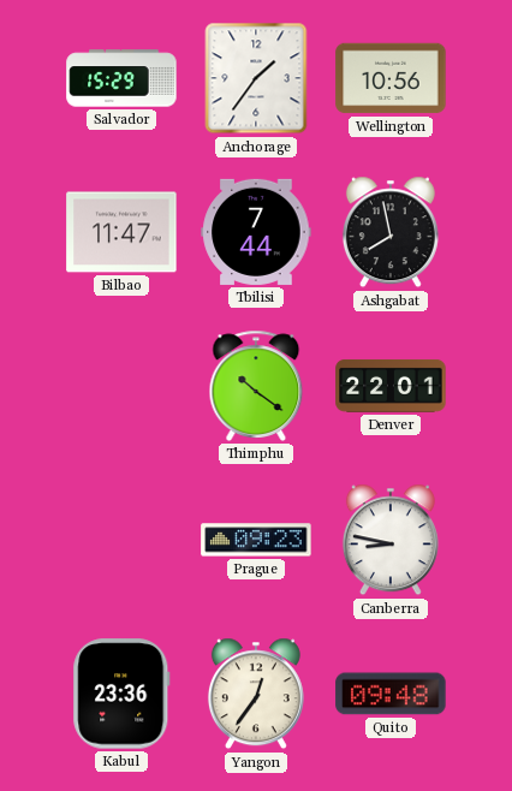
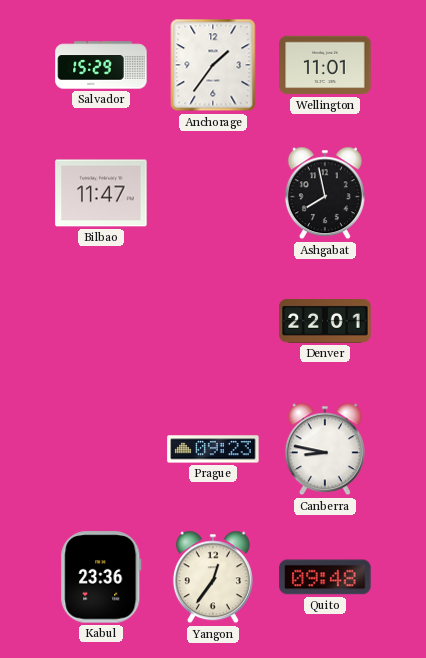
Wellington: 10:56 -> 11:01
Tbilisi: 7:44 -> none
Thimphu: 10:21 -> none
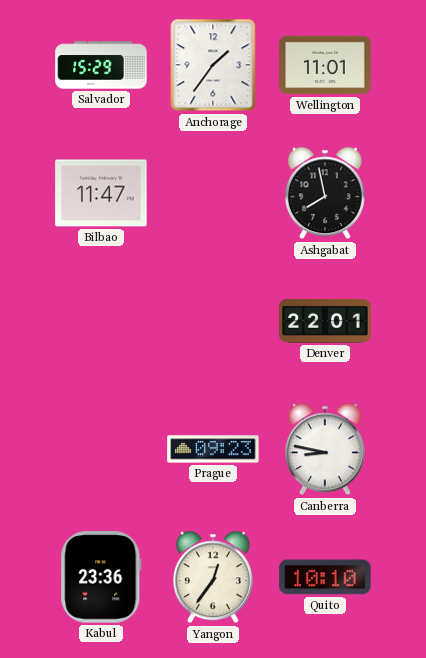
Quito: 09:48 -> 10:10
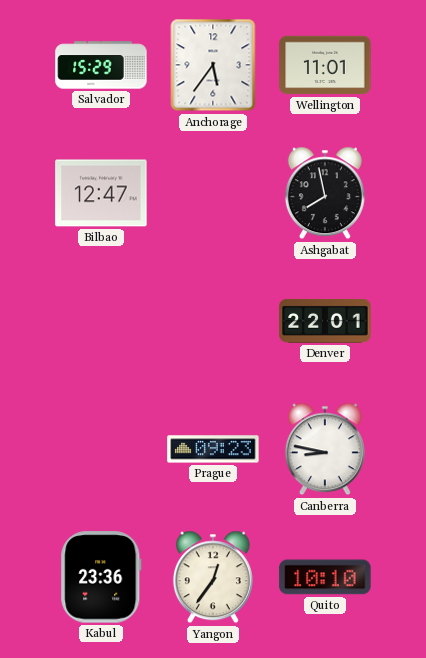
Anchorage: 1:36 -> 5:36
Bilbao: 11:47 -> 12:47
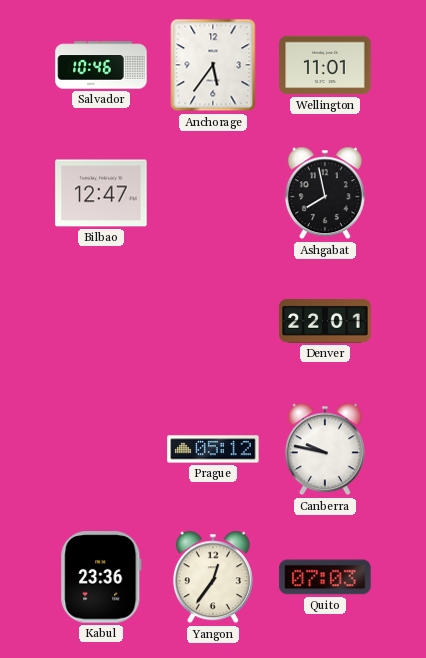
Salvador: 15:29 -> 10:46
Prague: 09:23 -> 05:12
Canberra: 8:47 -> 9:47
Quito: 10:10 -> 07:03
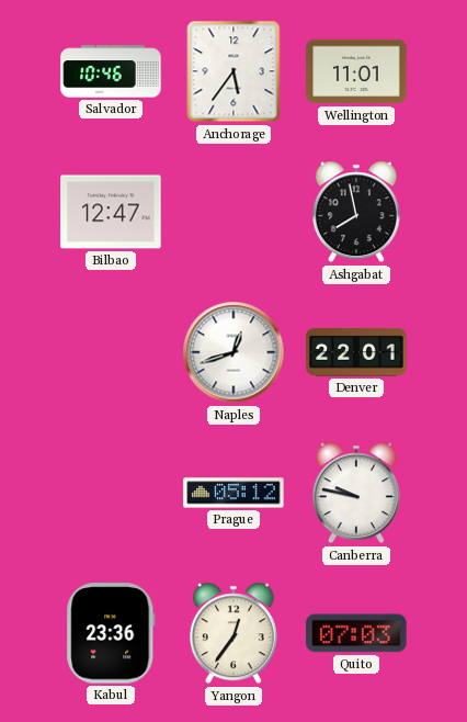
Naples: none -> 12:42
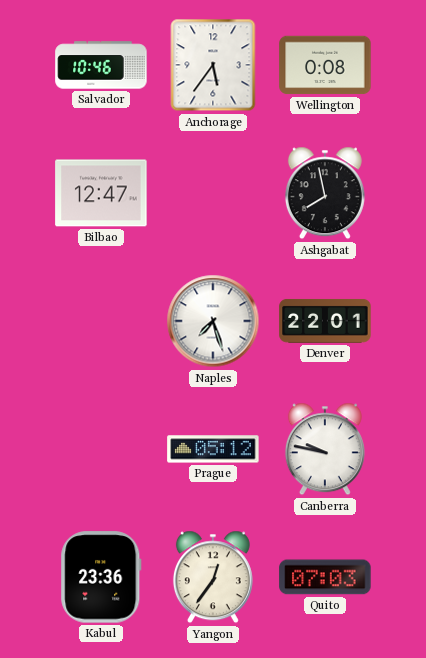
Wellington: 11:01 -> 0:08
Naples: 12:42 -> 7:27
